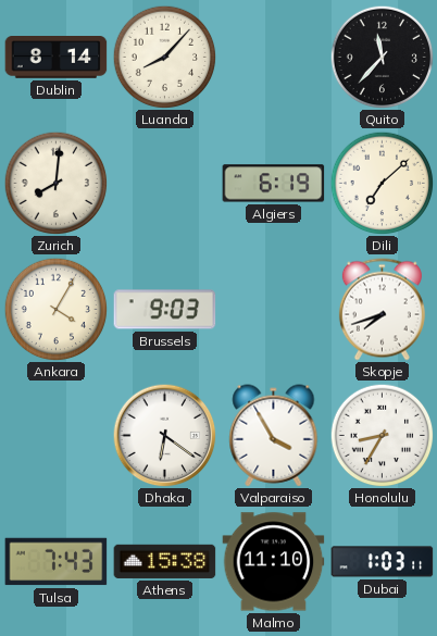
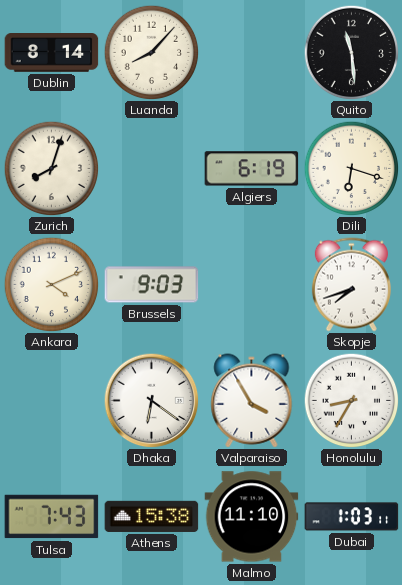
Quito: 11:37 -> 11:29
Zurich: 8:01 -> 8:03
Dili: 7:08 -> 6:18
Ankara: 4:05 -> 4:11
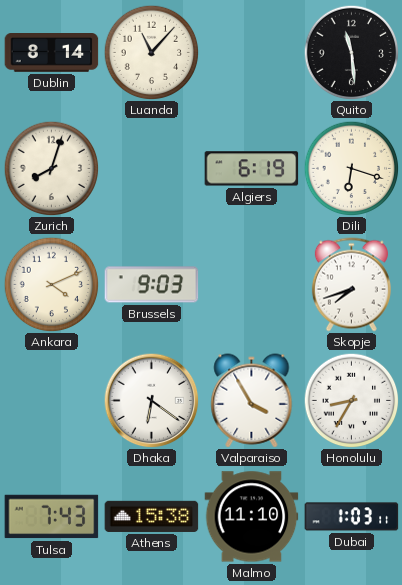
Luanda: 8:07 -> 11:07
